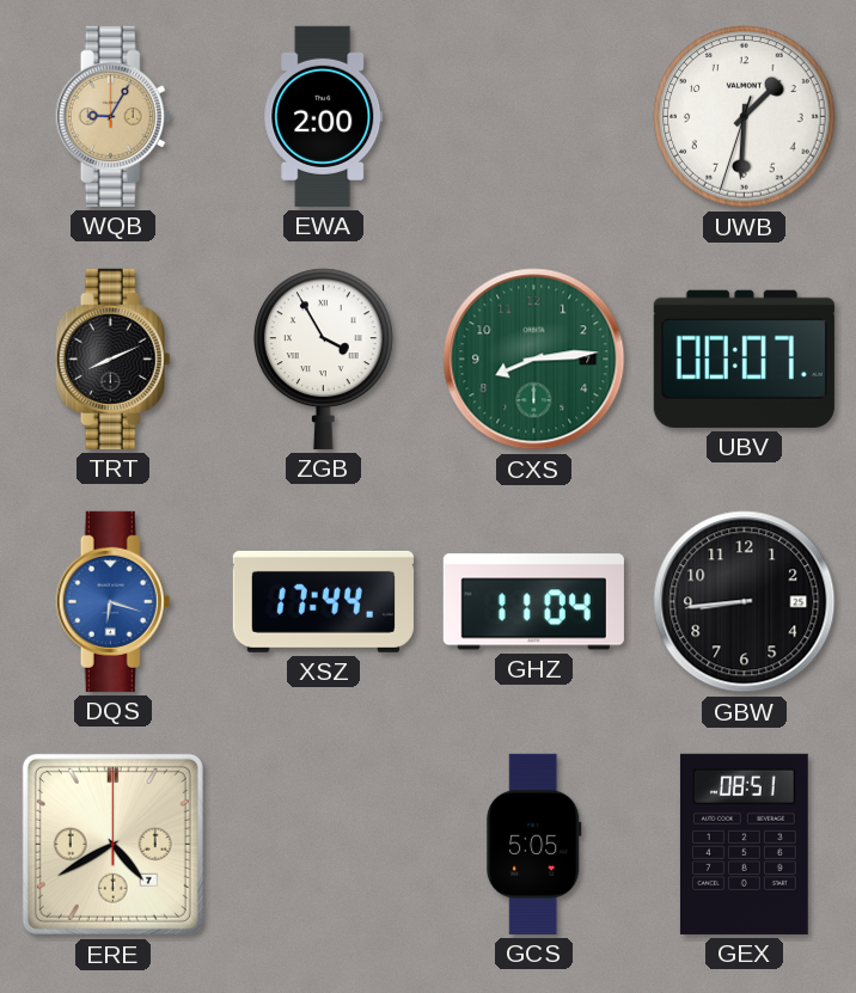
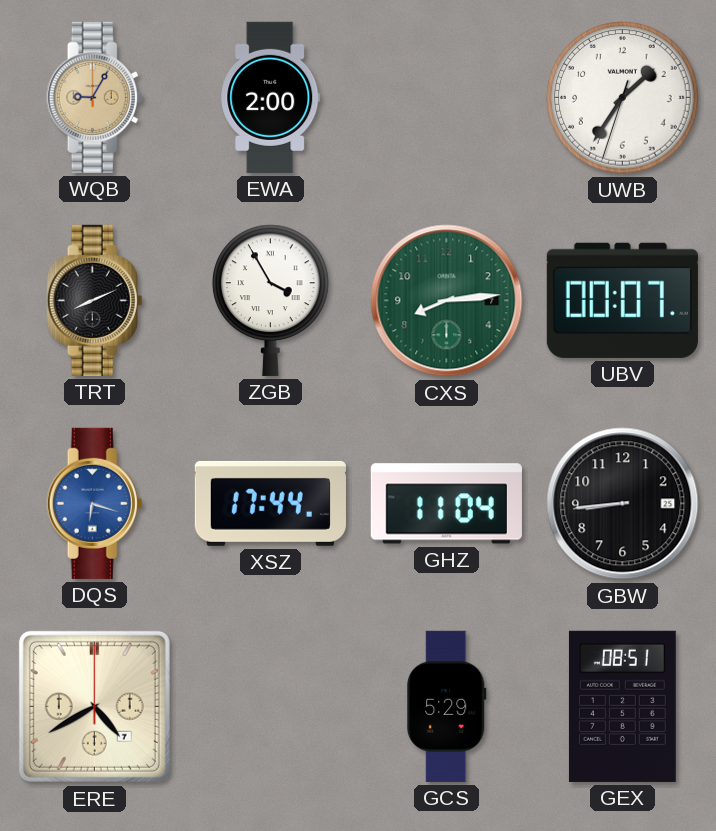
UWB: 1:30 -> 1:35
GCS: 5:05 -> 5:29
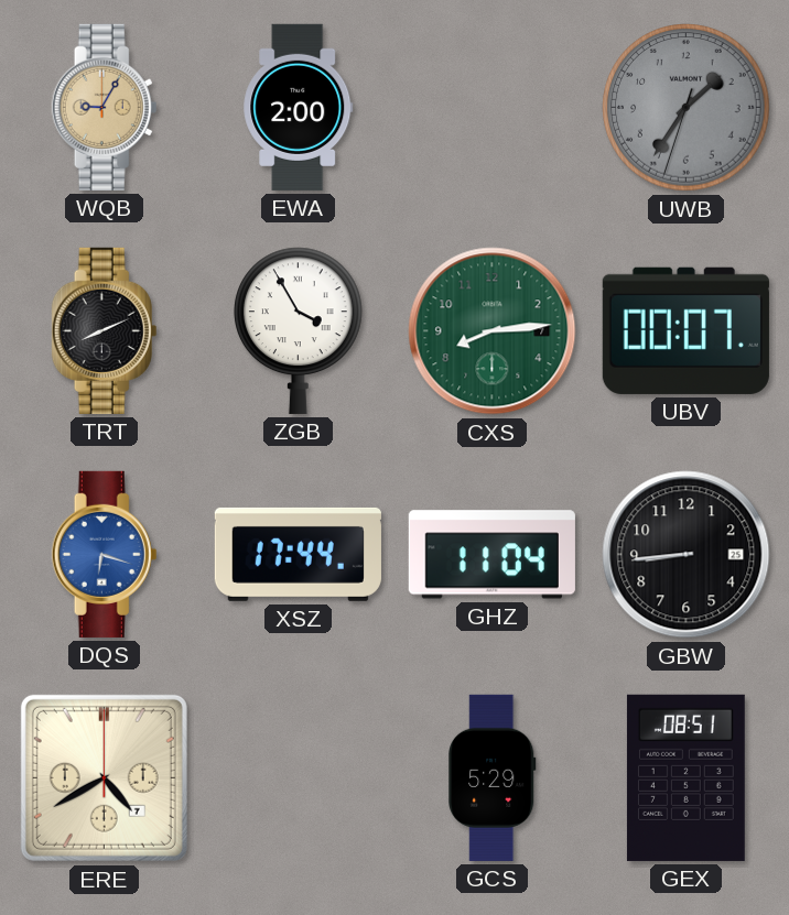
UWB dial: white -> grey
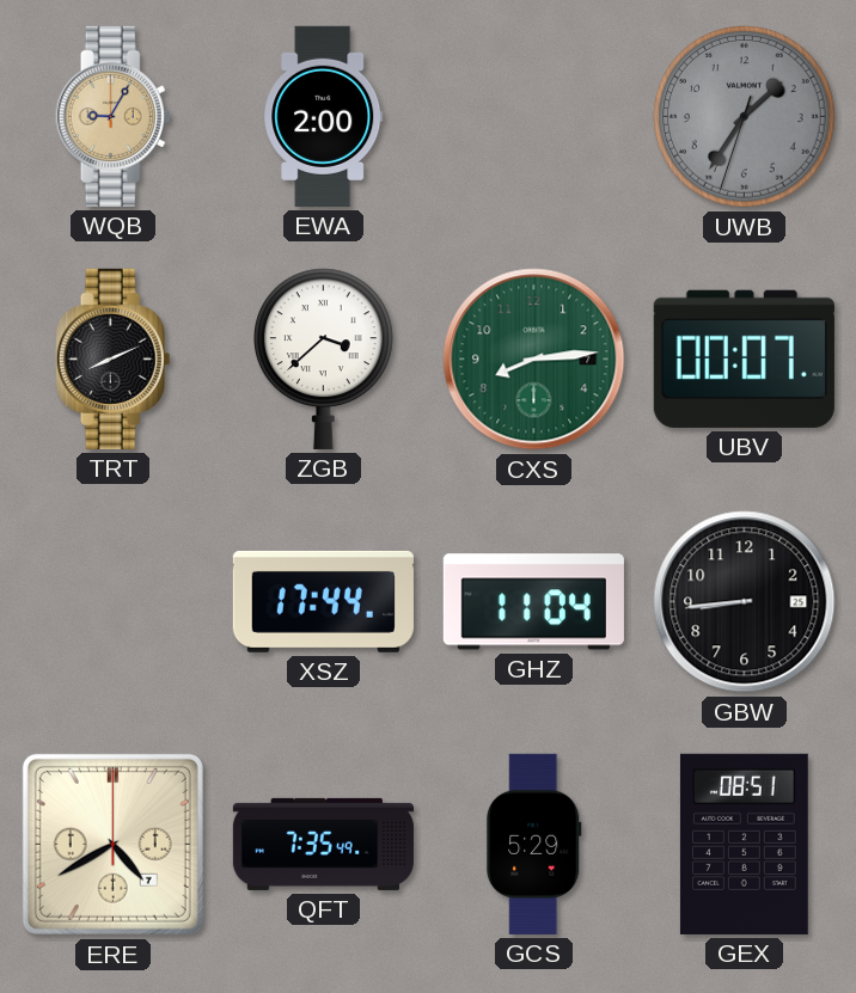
ZGB: 3:55 -> 3:38
DQS: 6:18 -> none
QFT: none -> 7:35
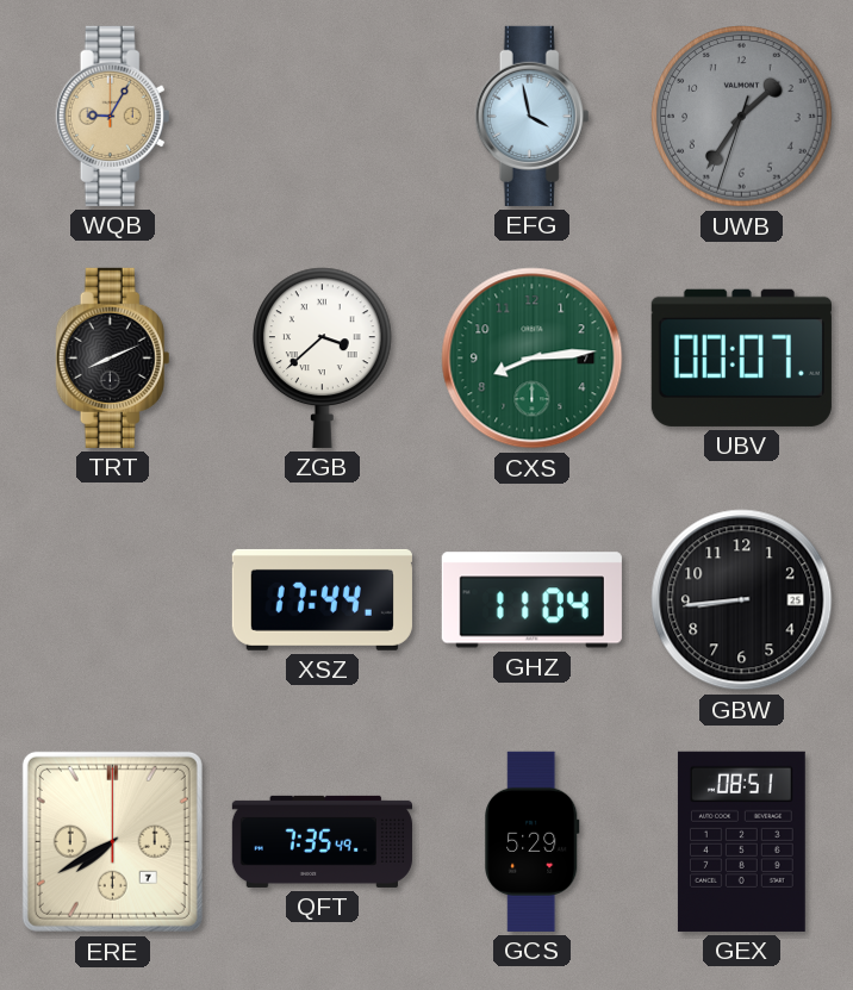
EWA: 2:00 -> none
EFG: none -> 3:58
ERE: 4:40 -> 7:40
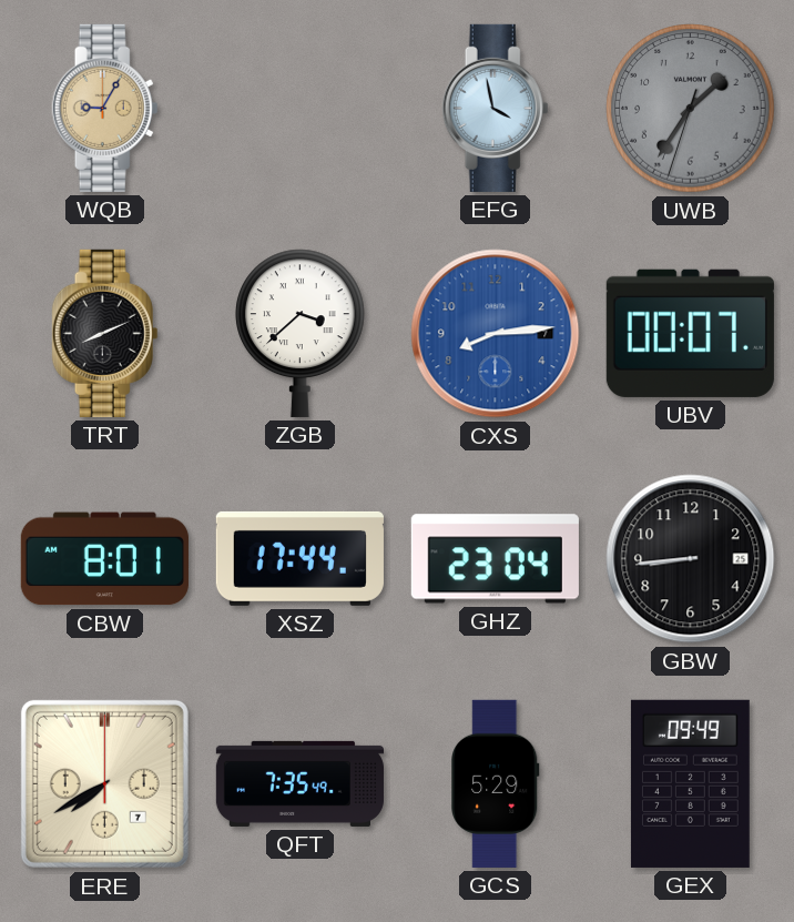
CXS dial: green -> blue
CBW: none -> 8:01
GHZ: 11:04 -> 23:04
GEX: 08:51 -> 09:49
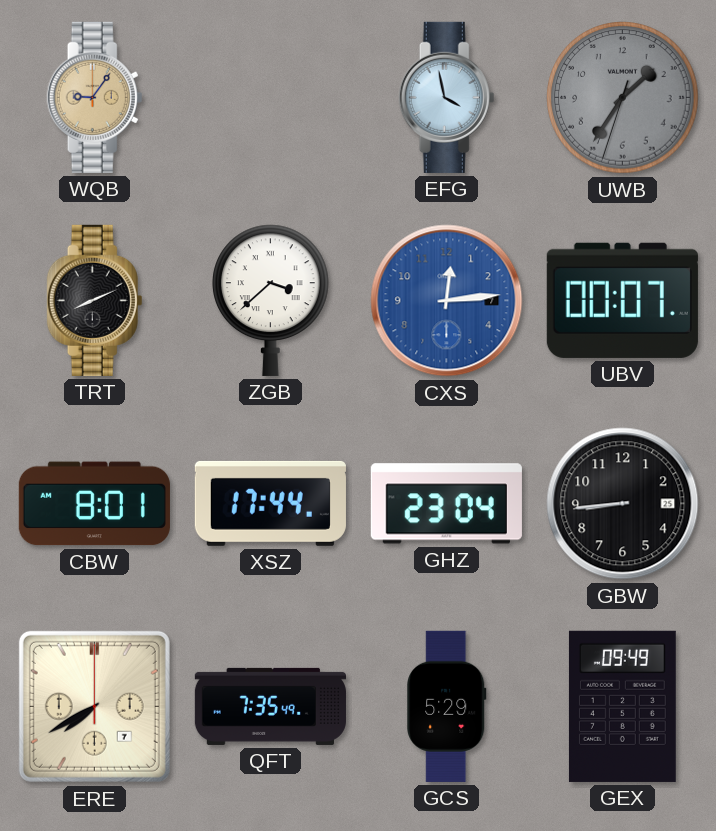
WQB: 9:05 -> 9:06
CXS: 8:14 -> 12:14
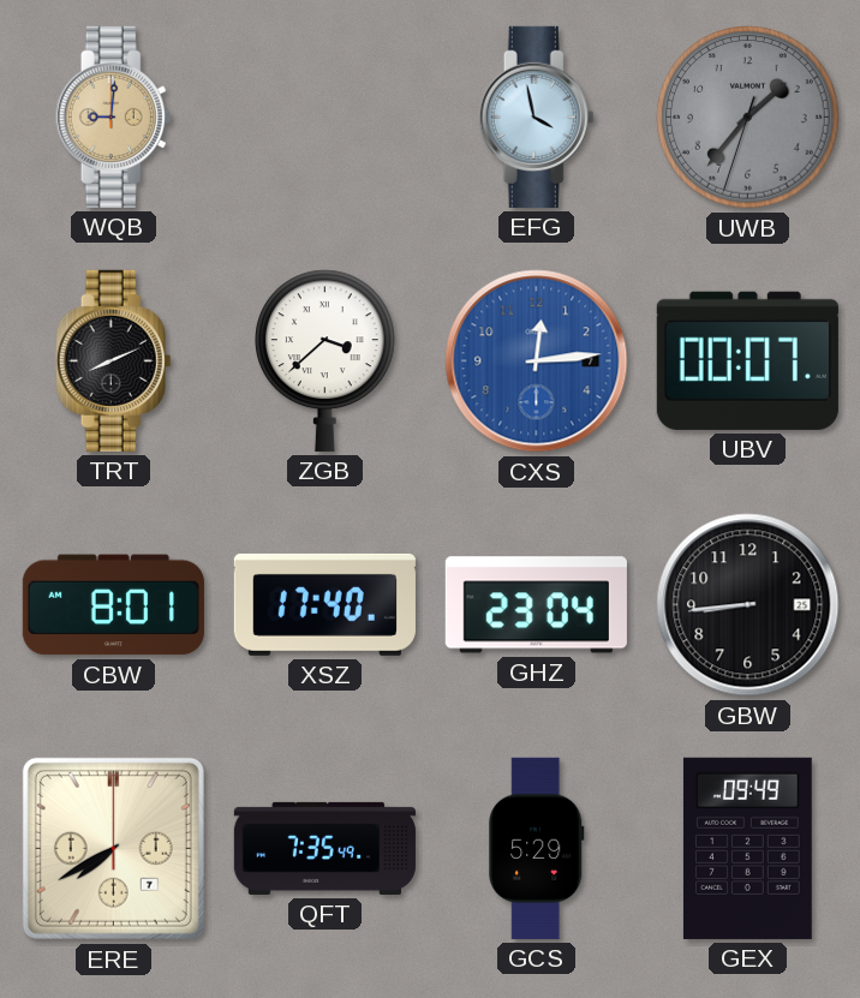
WQB: 9:06 -> 9:01
UWB: 1:35 -> 1:36
XSZ: 17:44 -> 17:40
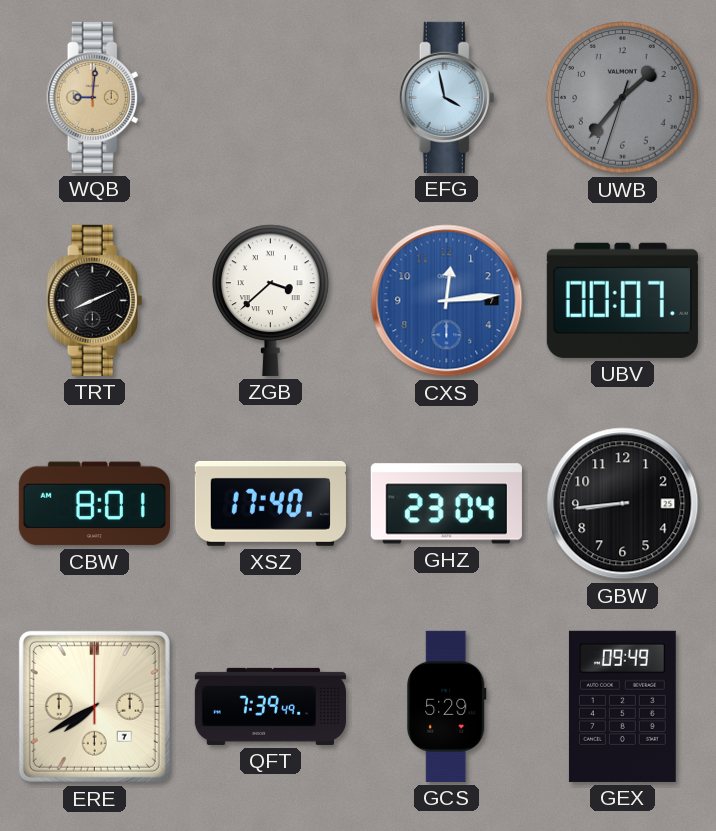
QFT: 7:35 -> 7:39
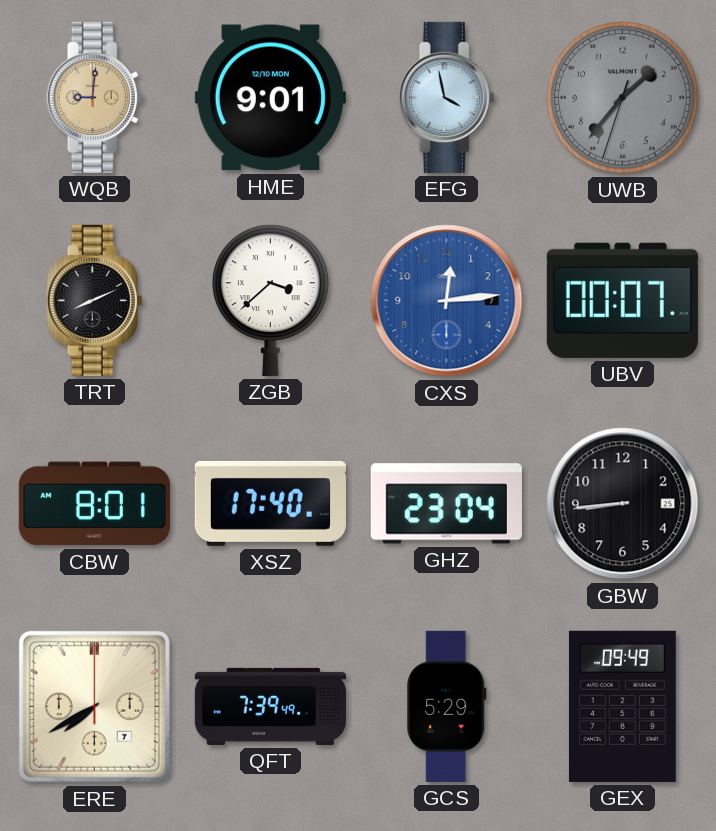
HME: none -> 9:01
